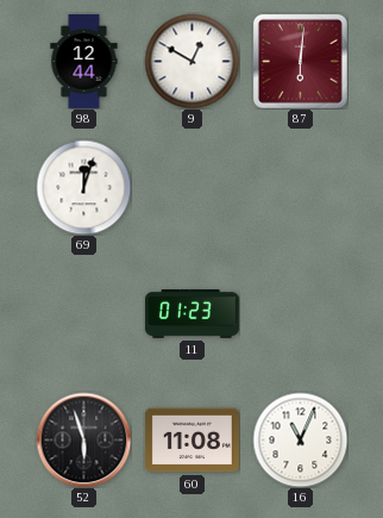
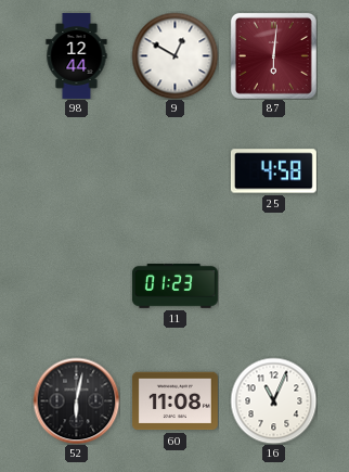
69: 12:03 -> none
25: none -> 4:58
52: 5:57 -> 6:02
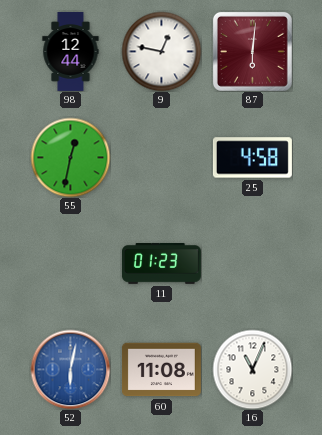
9: 12:50 -> 12:47
55: none -> 12:32
52 dial: black -> blue
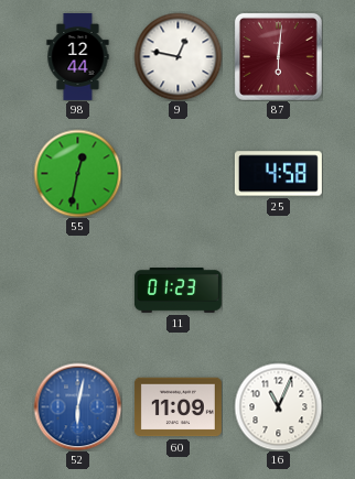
60: 11:08 -> 11:09
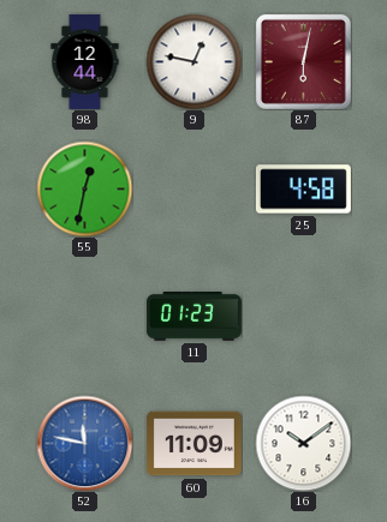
87: 6:01 -> 6:02
52: 6:02 -> 11:47
16: 11:04 -> 10:09
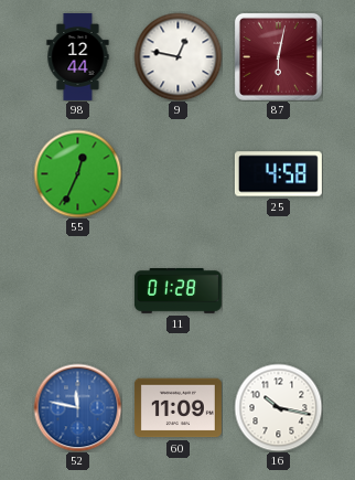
55: 12:32 -> 12:34
11: 01:23 -> 01:28
16: 10:09 -> 10:17
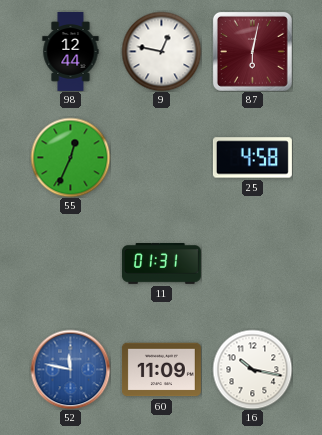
11: 01:28 -> 01:31
